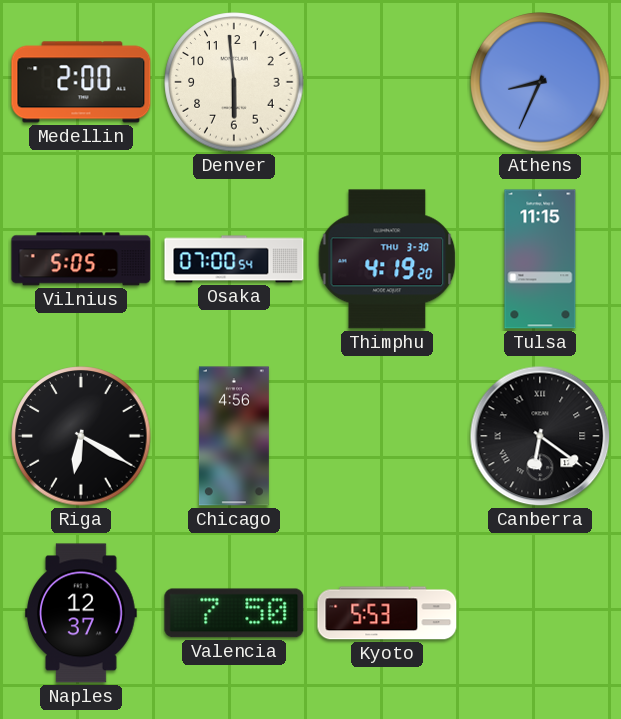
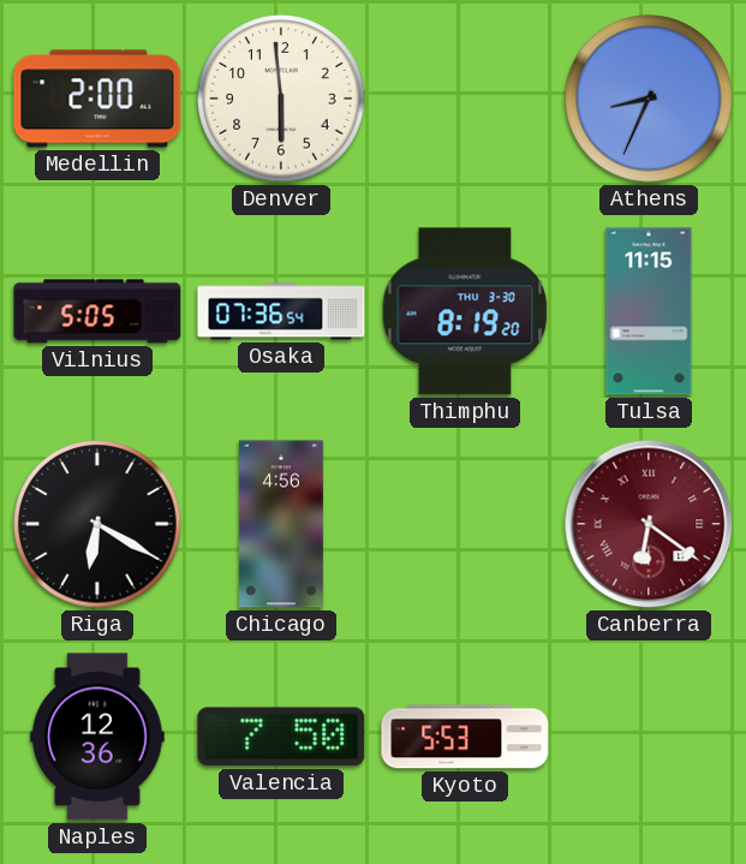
Osaka: 07:00 -> 07:36
Thimphu: 4:19 -> 8:19
Canberra dial: black -> burgundy
Naples: 12:37 -> 12:36
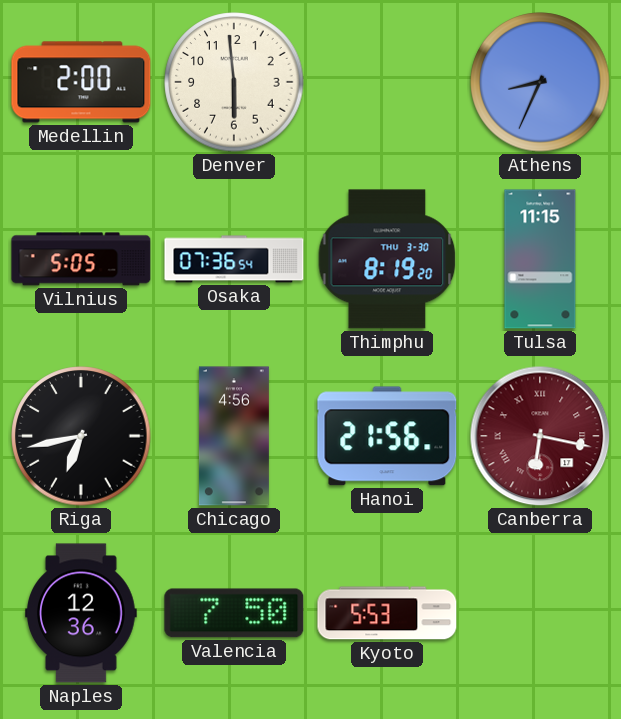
Riga: 6:20 -> 6:43
Hanoi: none -> 21:56
Canberra: 6:21 -> 6:17
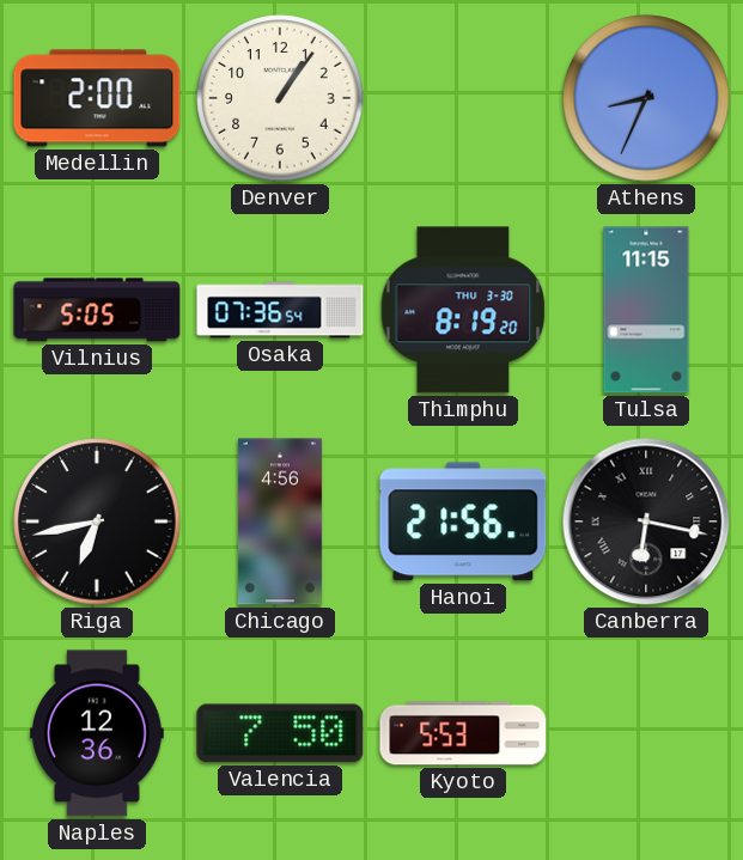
Denver: 5:59 -> 1:06
Canberra dial: burgundy -> black
